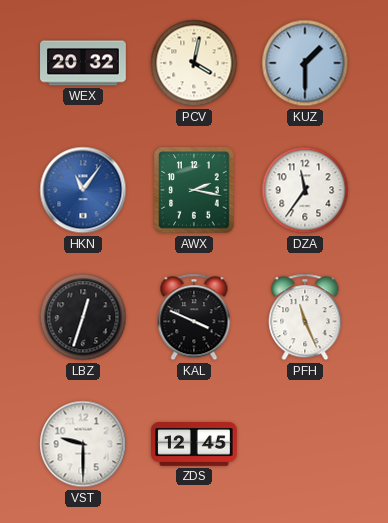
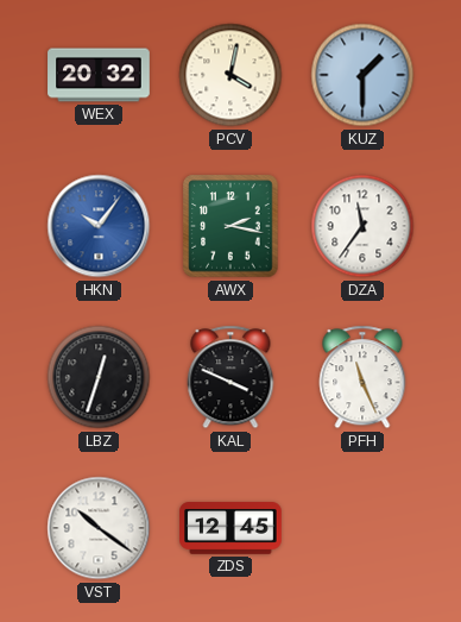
HKN: 11:06 -> 10:06
VST: 9:30 -> 10:21
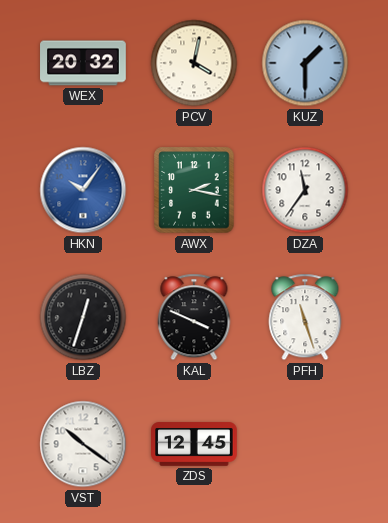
PFH: 11:26 -> 11:27
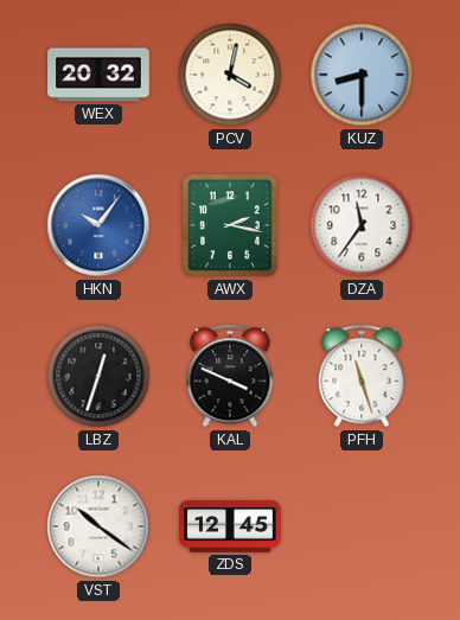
KUZ: 1:30 -> 8:30
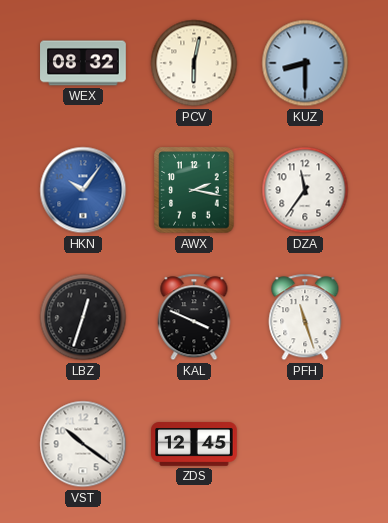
WEX: 20:32 -> 08:32
PCV: 4:02 -> 6:02
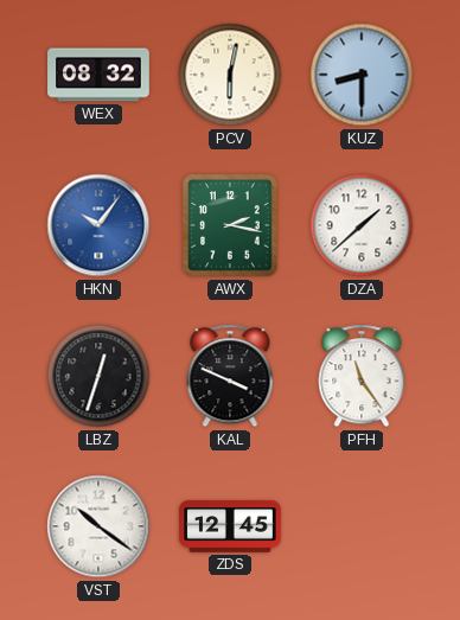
DZA: 11:36 -> 1:38
PFH: 11:27 -> 11:24
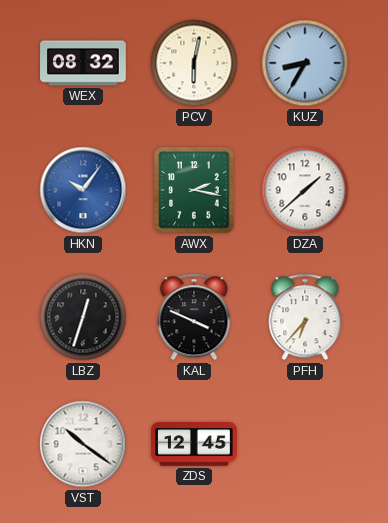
KUZ: 8:30 -> 8:35
PFH: 11:24 -> 6:37
